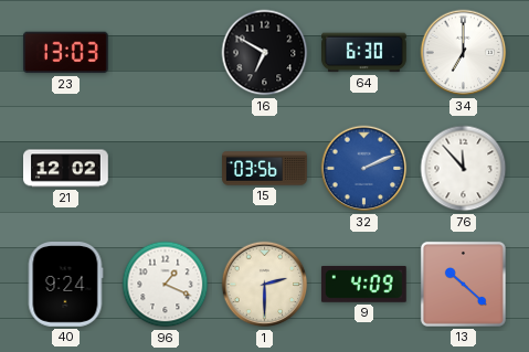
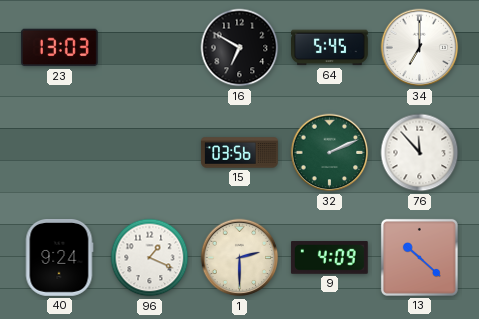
64: 6:30 -> 5:45
21: 12:02 -> none
32 dial: blue -> green
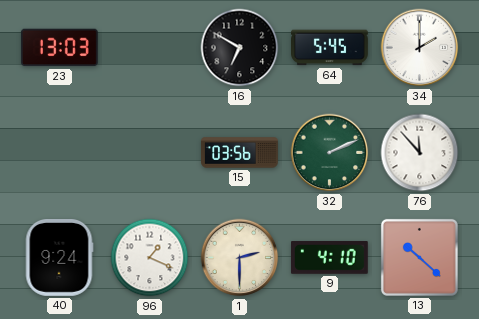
34: 7:00 -> 2:00
9: 4:09 -> 4:10
